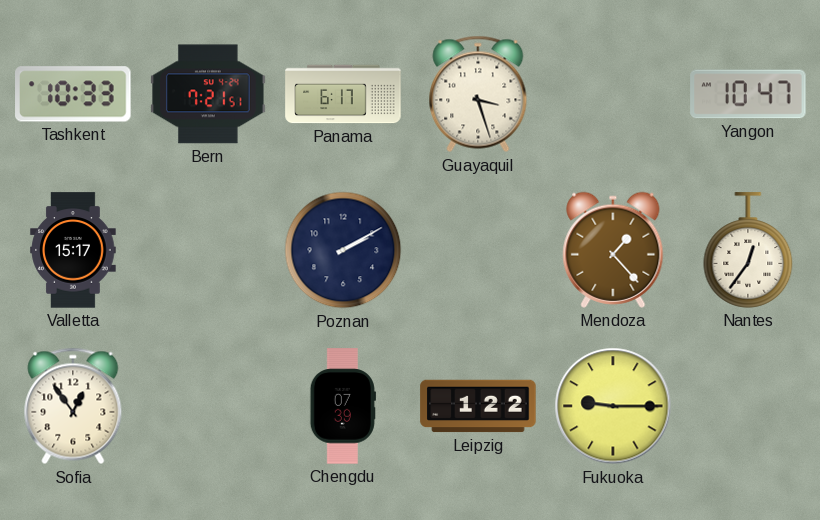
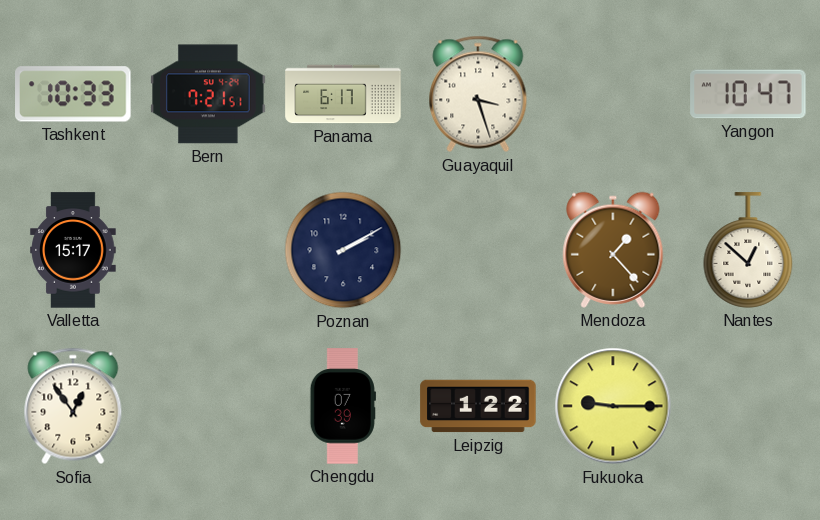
Nantes: 12:36 -> 12:52
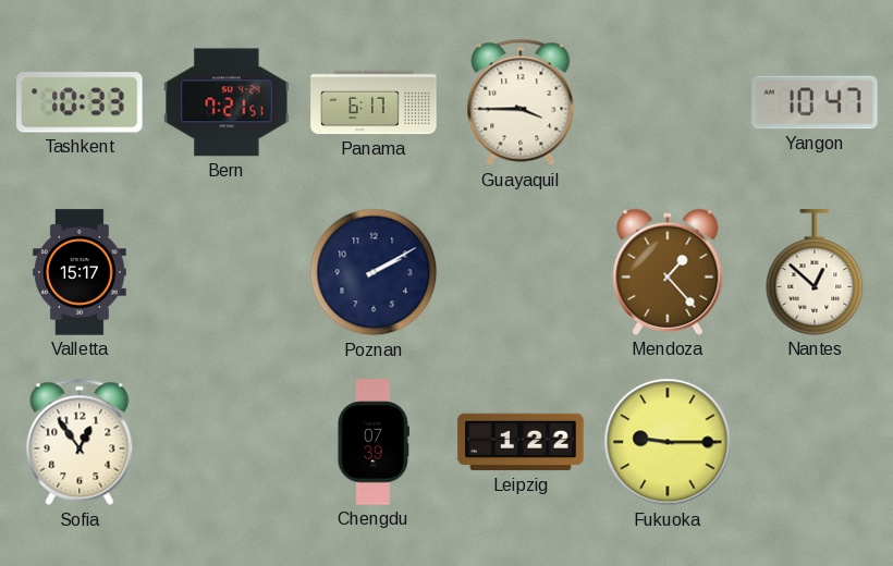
Guayaquil: 3:27 -> 3:45
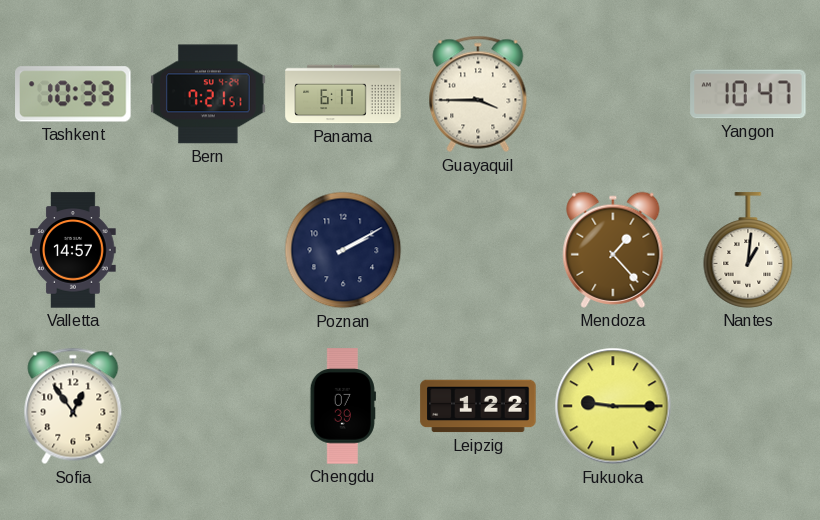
Valletta: 15:17 -> 14:57
Nantes: 12:52 -> 1:01
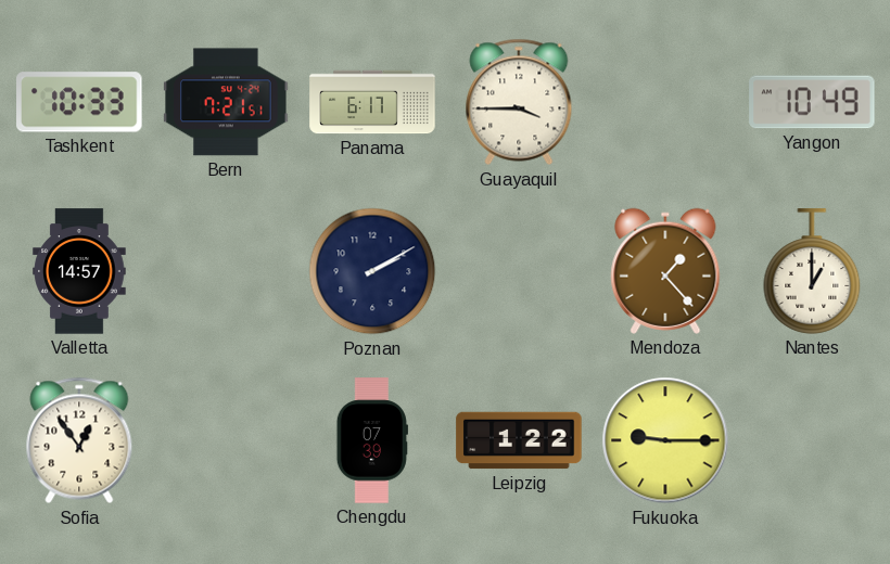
Yangon: 10:47 -> 10:49
Nantes: 1:01 -> 1:00
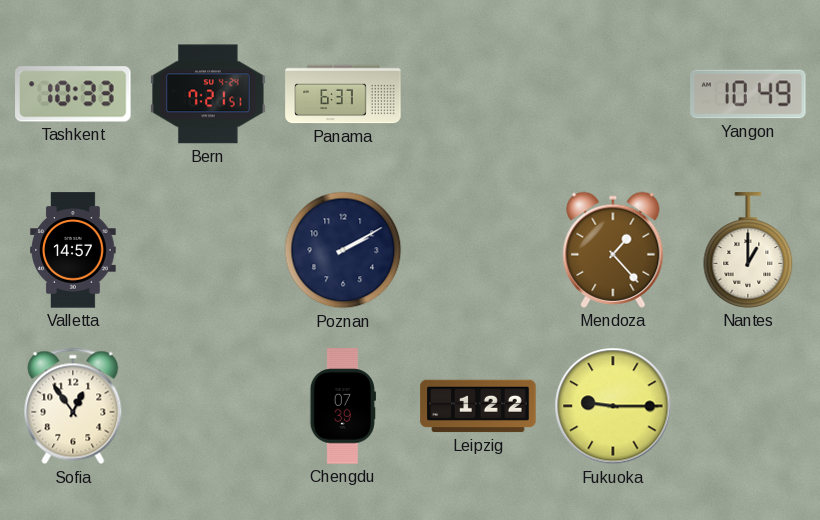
Panama: 6:17 -> 6:37
Guayaquil: 3:45 -> none
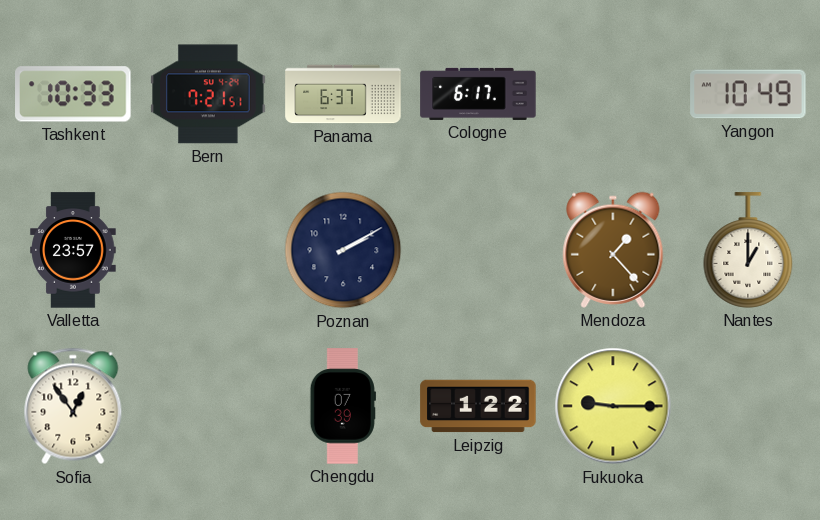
Cologne: none -> 6:17
Valletta: 14:57 -> 23:57
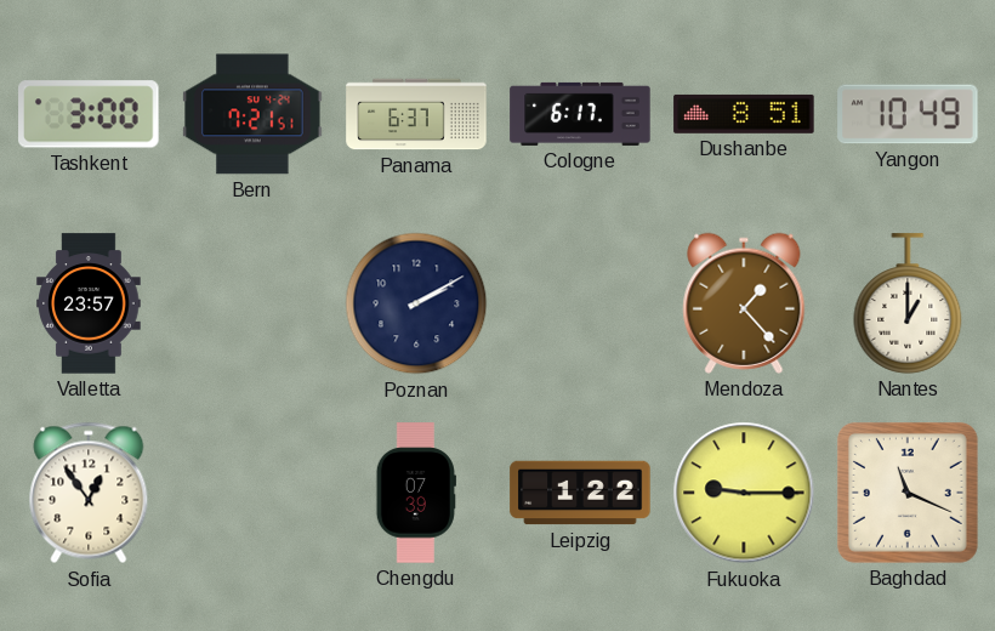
Tashkent: 10:33 -> 3:00
Dushanbe: none -> 8:51
Baghdad: none -> 11:19
